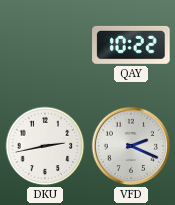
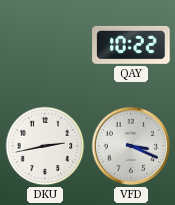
VFD: 2:19 -> 3:19
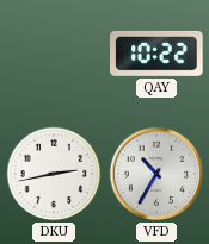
VFD: 3:19 -> 10:35
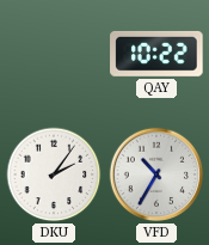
DKU: 2:43 -> 2:06
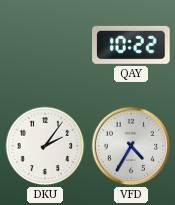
VFD: 10:35 -> 4:35
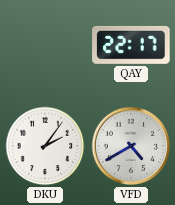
QAY: 10:22 -> 22:17
VFD: 4:35 -> 4:40
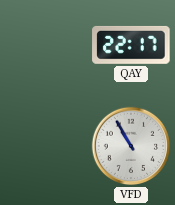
DKU: 2:06 -> none
VFD: 4:40 -> 10:55
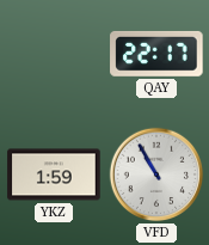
YKZ: none -> 1:59
